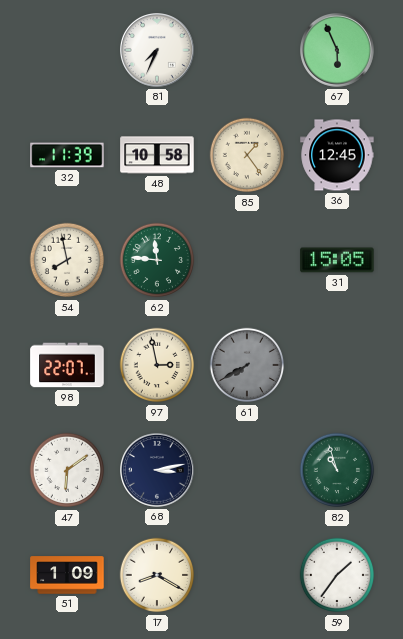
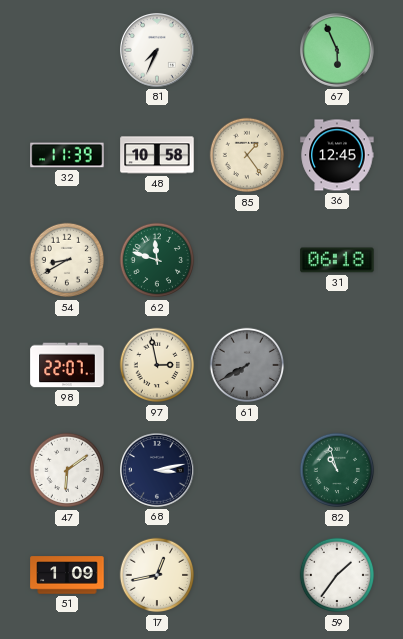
54: 7:58 -> 8:40
62: 11:46 -> 11:48
31: 15:05 -> 06:18
17: 8:20 -> 12:43
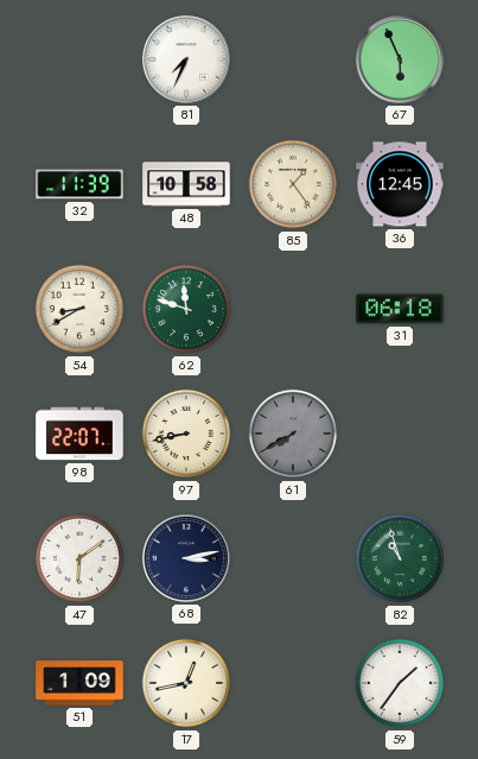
97: 2:58 -> 8:43
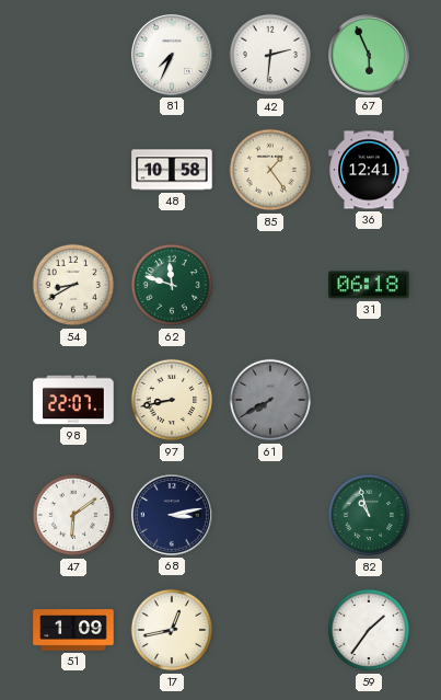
42: none -> 2:31
32: 11:39 -> none
36: 12:45 -> 12:41
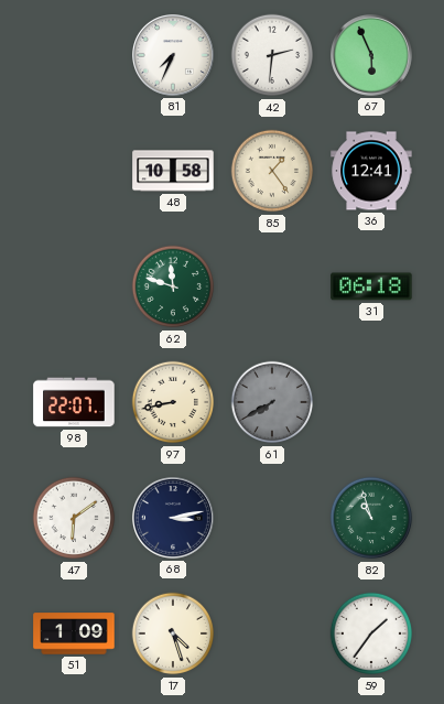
54: 8:40 -> none
17: 12:43 -> 4:27
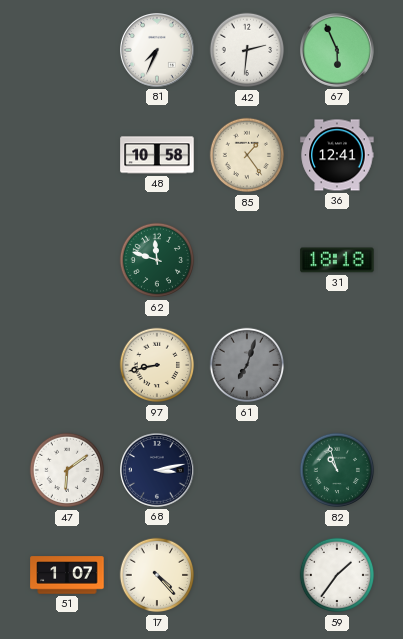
31: 06:18 -> 18:18
98: 22:07 -> none
61: 7:40 -> 7:03
51: 1:09 -> 1:07
17: 4:27 -> 4:23
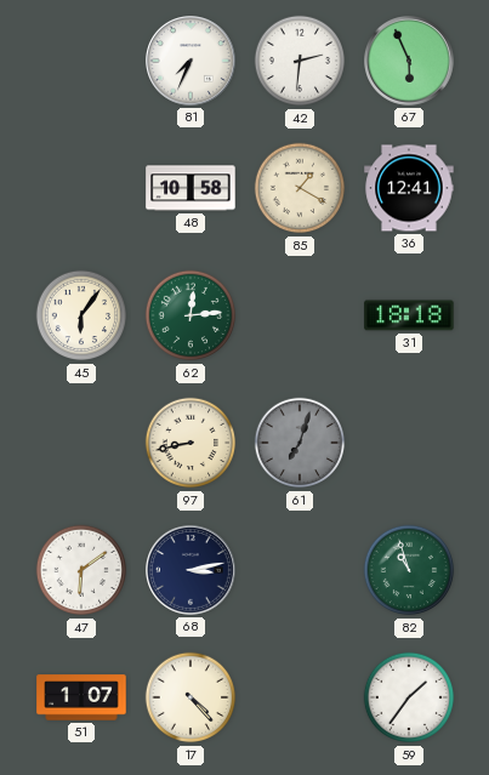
85: 1:24 -> 1:20
45: none -> 6:06
62: 11:48 -> 12:14
